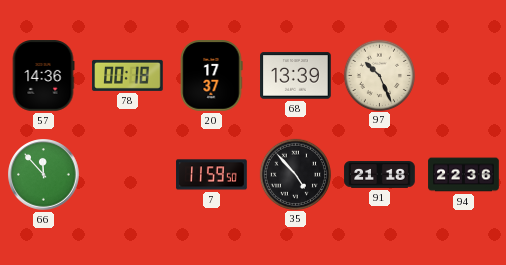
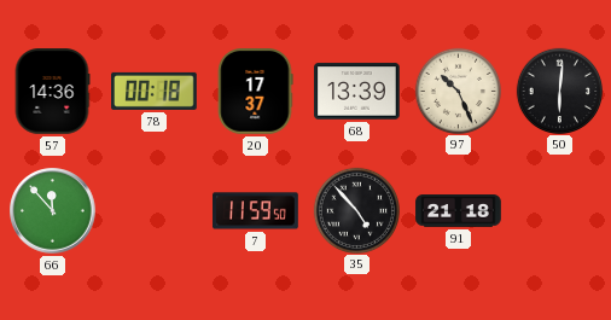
50: none -> 6:01
94: 22:36 -> none
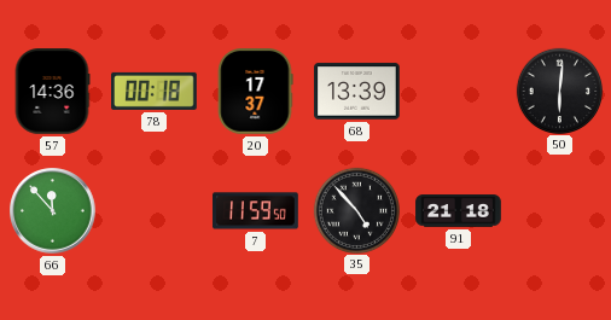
97: 10:26 -> none
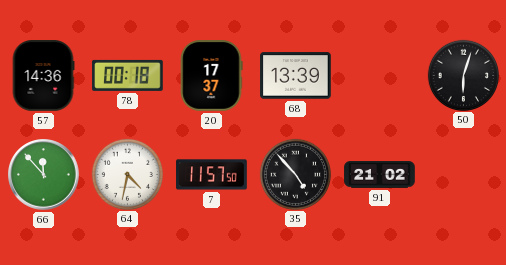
50: 6:01 -> 6:03
64: none -> 4:32
7: 11:59 -> 11:57
91: 21:18 -> 21:02
